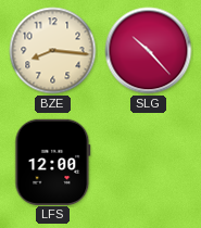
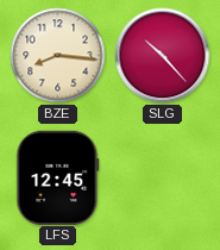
LFS: 12:00 -> 12:45
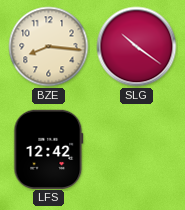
SLG: 10:23 -> 10:21
LFS: 12:45 -> 12:42
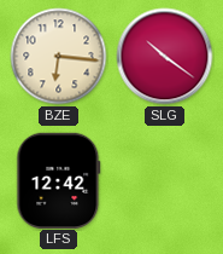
BZE: 8:16 -> 6:16
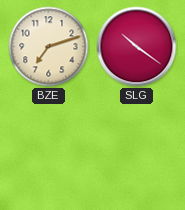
BZE: 6:16 -> 7:12
LFS: 12:42 -> none
